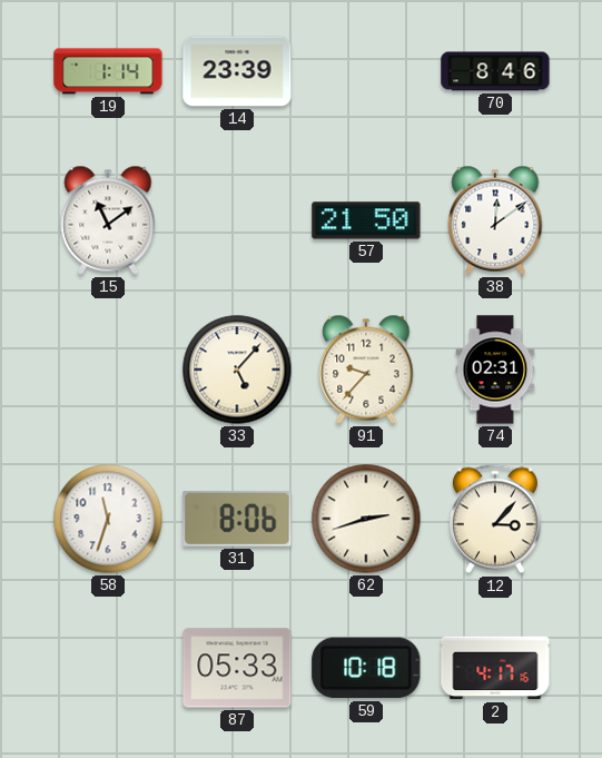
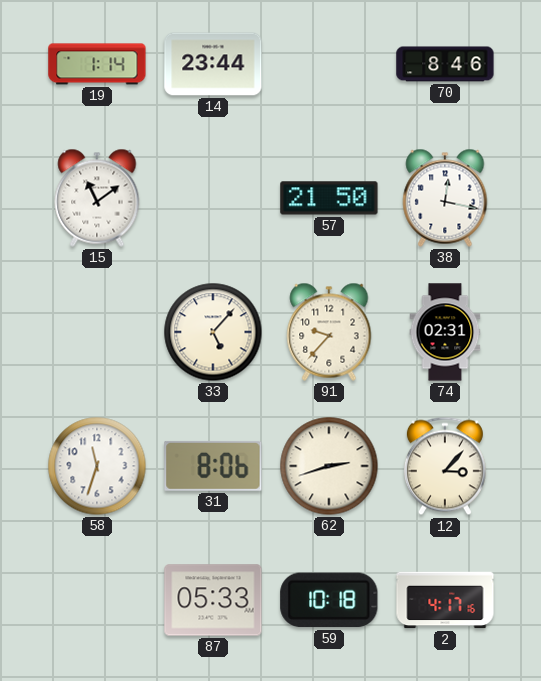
14: 23:39 -> 23:44
38: 12:09 -> 12:17
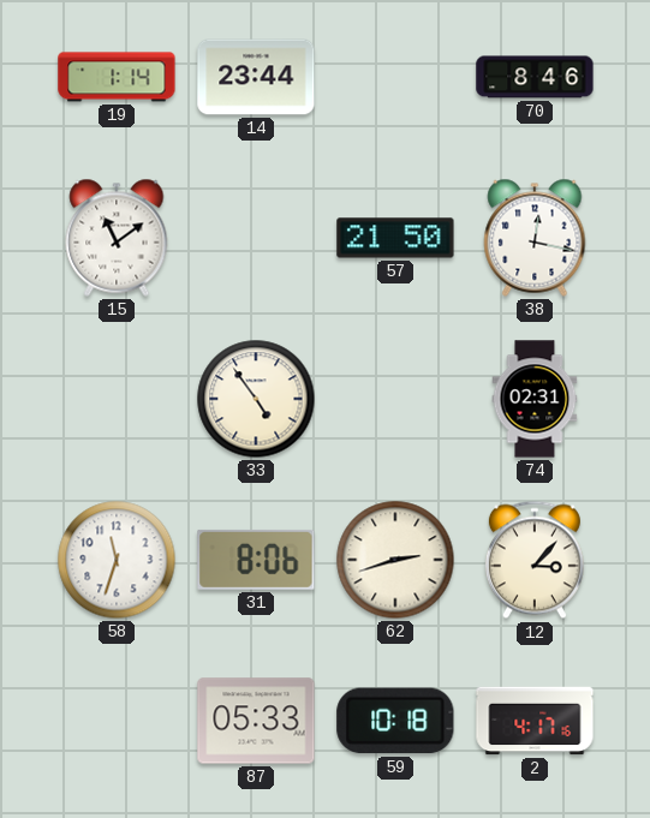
33: 5:07 -> 4:54
91: 9:37 -> none
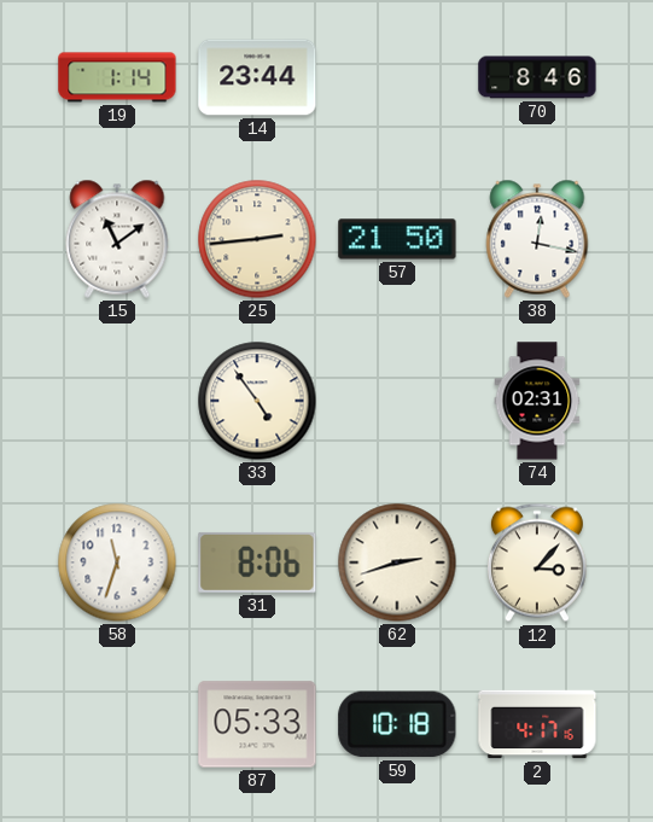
25: none -> 2:44
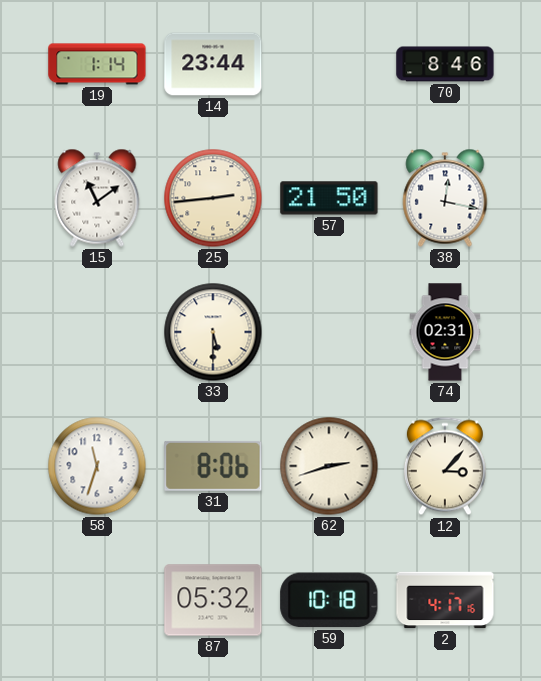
33: 4:54 -> 5:30
87: 05:33 -> 05:32
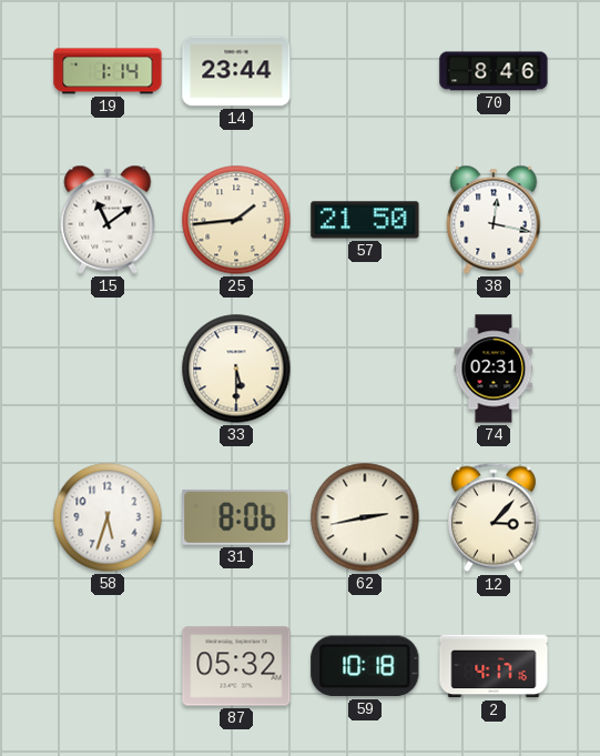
25: 2:44 -> 1:44
58: 11:33 -> 5:33
62: 2:42 -> 2:43
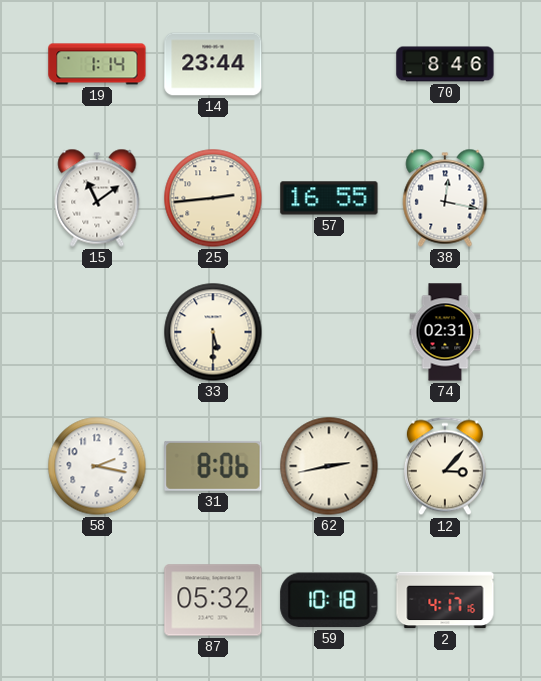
25: 1:44 -> 2:44
57: 21:50 -> 16:55
58: 5:33 -> 2:17
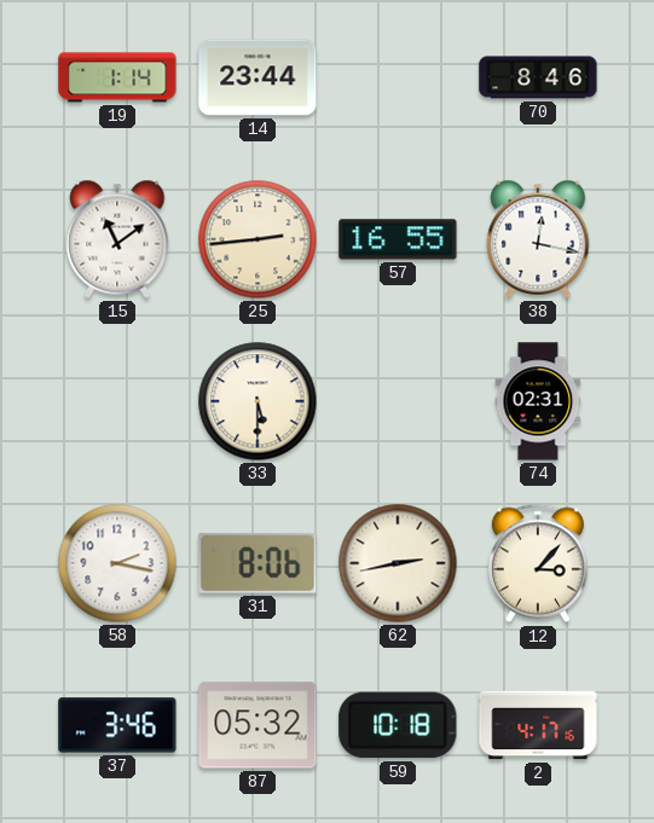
37: none -> 3:46
